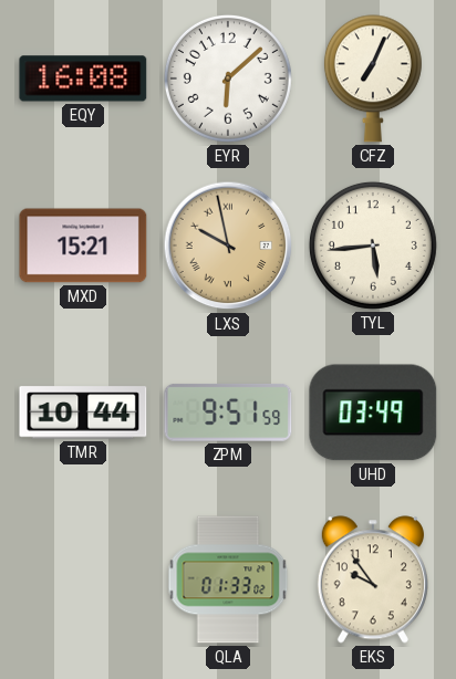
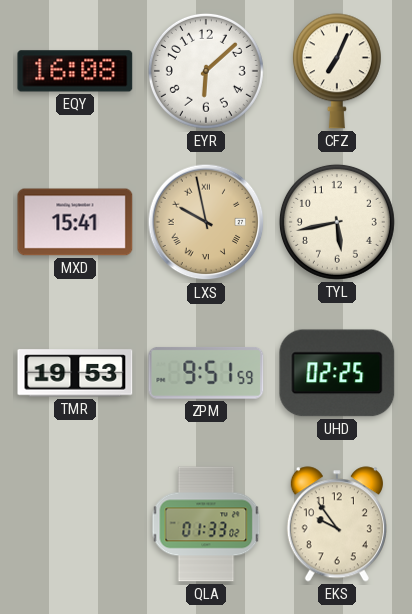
MXD: 15:21 -> 15:41
TYL: 5:44 -> 5:43
TMR: 10:44 -> 19:53
UHD: 03:49 -> 02:25
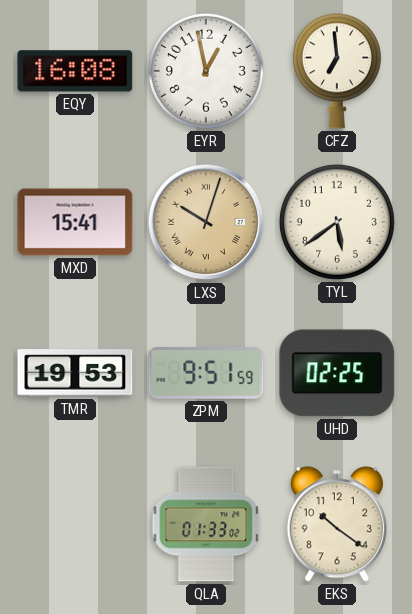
EYR: 6:08 -> 12:58
CFZ: 7:04 -> 6:59
LXS: 9:58 -> 10:03
TYL: 5:43 -> 5:39
EKS: 9:54 -> 10:21
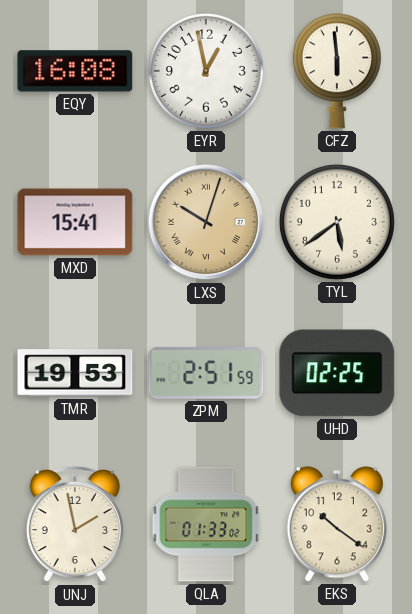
CFZ: 6:59 -> 5:59
ZPM: 9:51 -> 2:51
UNJ: none -> 1:58
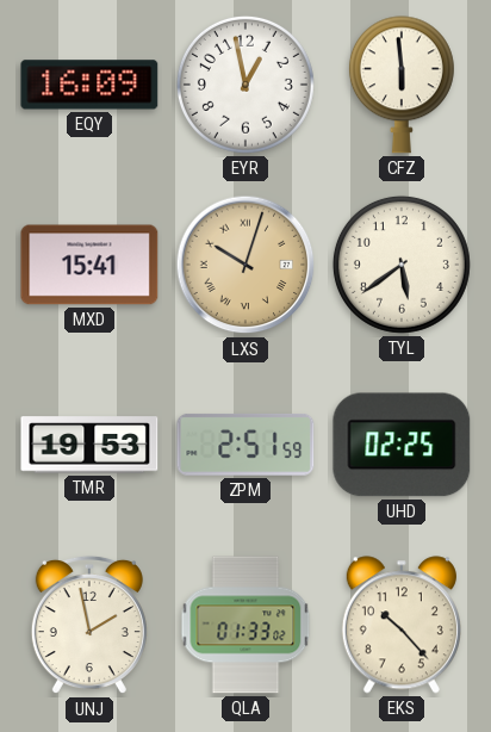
EQY: 16:08 -> 16:09
EKS: 10:21 -> 10:23
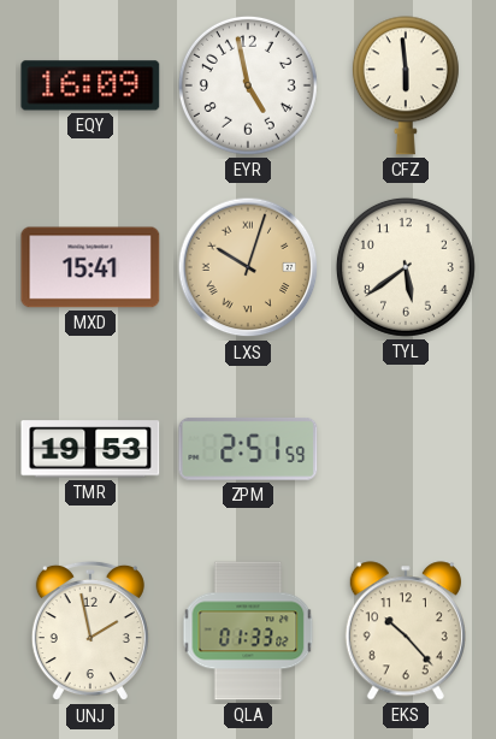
EYR: 12:58 -> 4:58
UHD: 02:25 -> none
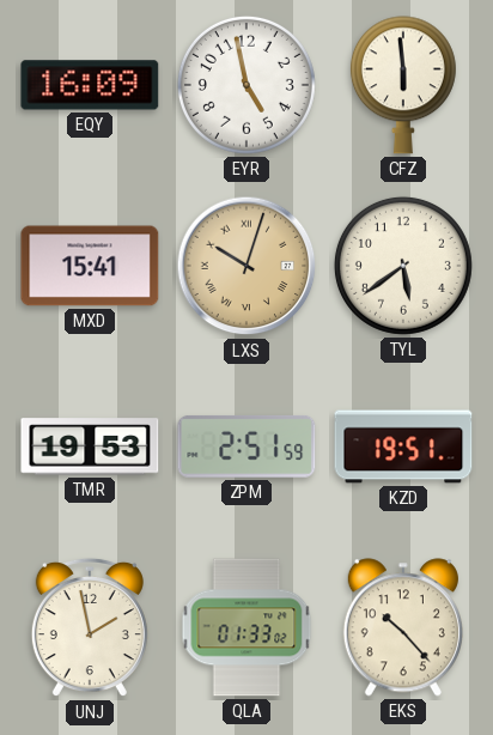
KZD: none -> 19:51
